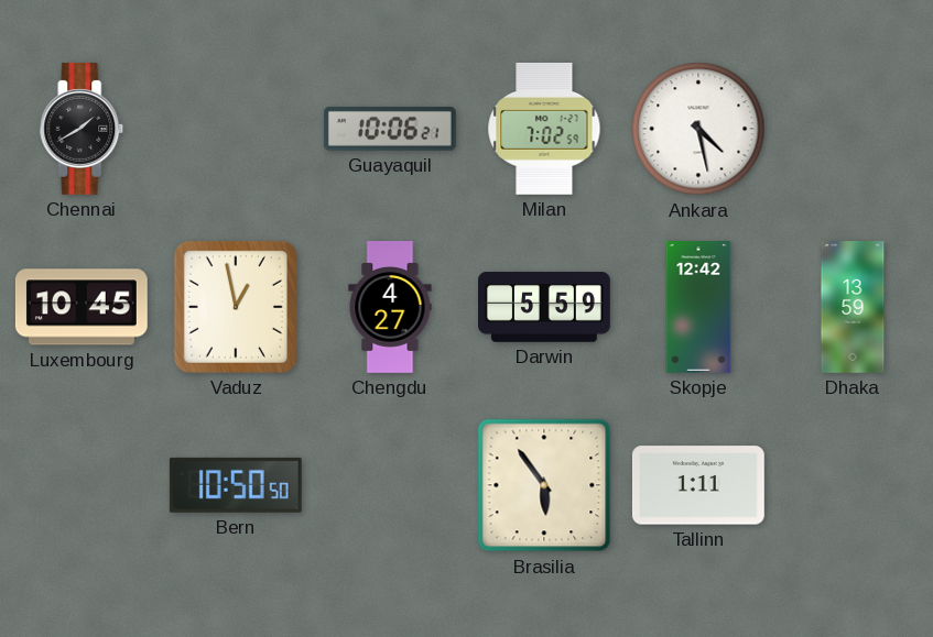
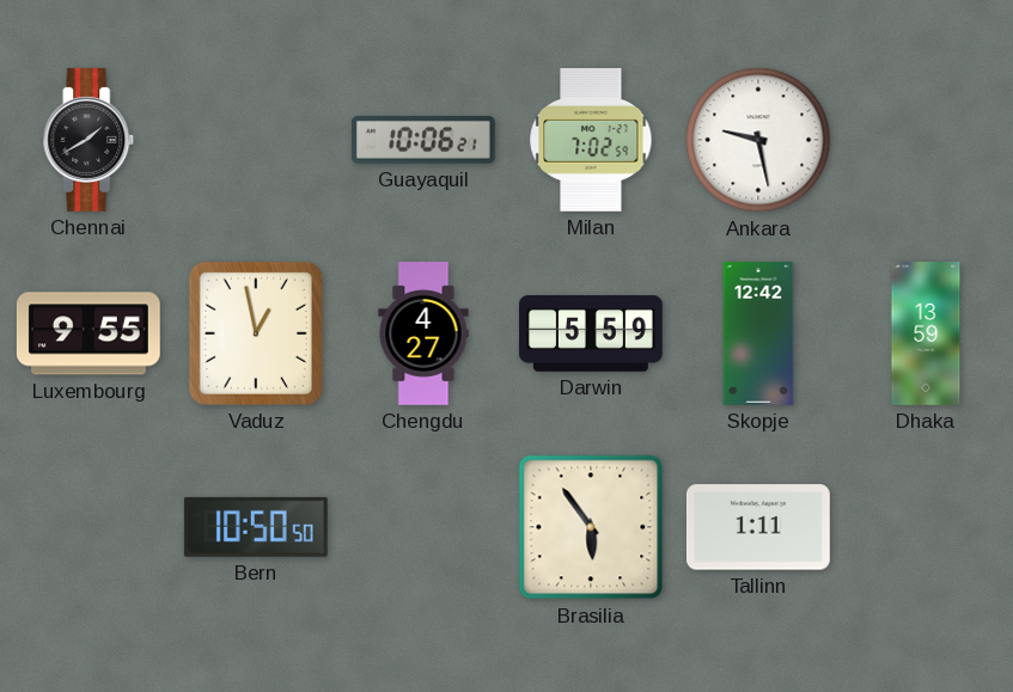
Ankara: 4:28 -> 9:28
Luxembourg: 10:45 -> 9:55
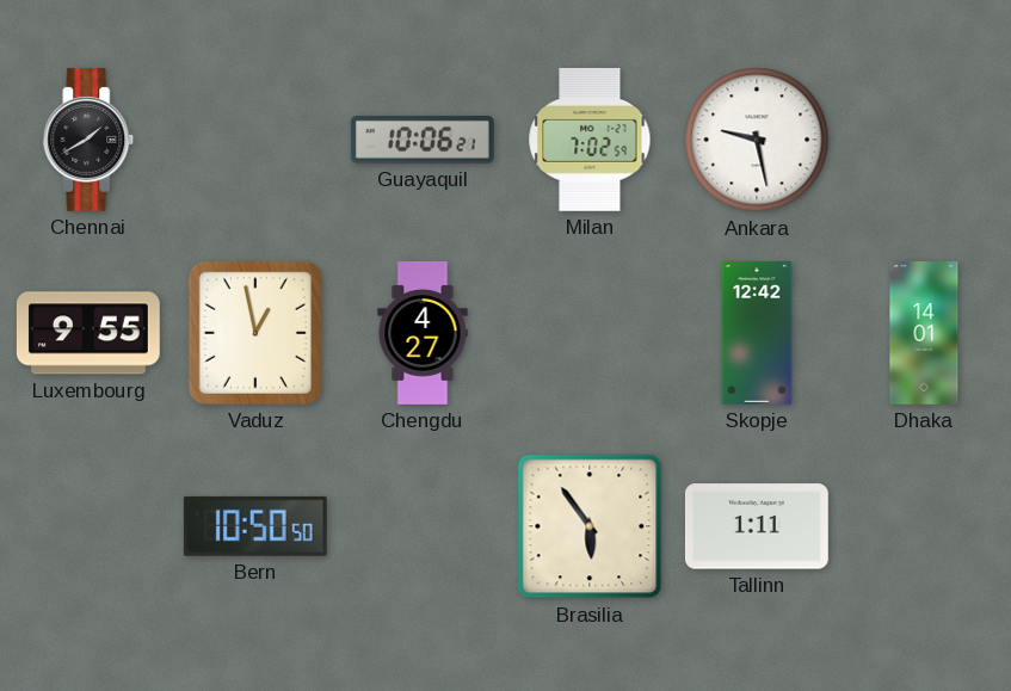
Darwin: 5:59 -> none
Dhaka: 13:59 -> 14:01
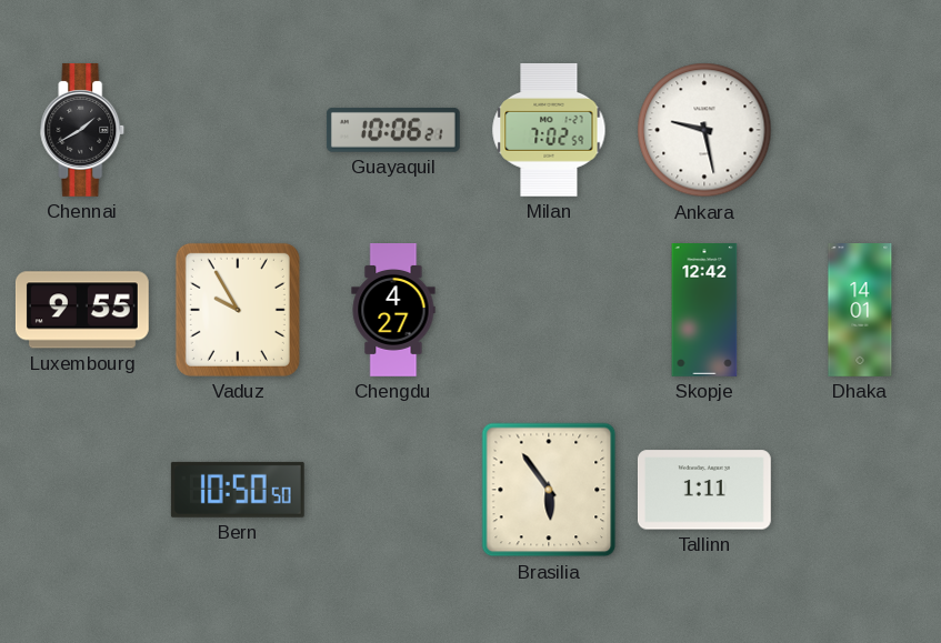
Vaduz: 12:58 -> 9:55
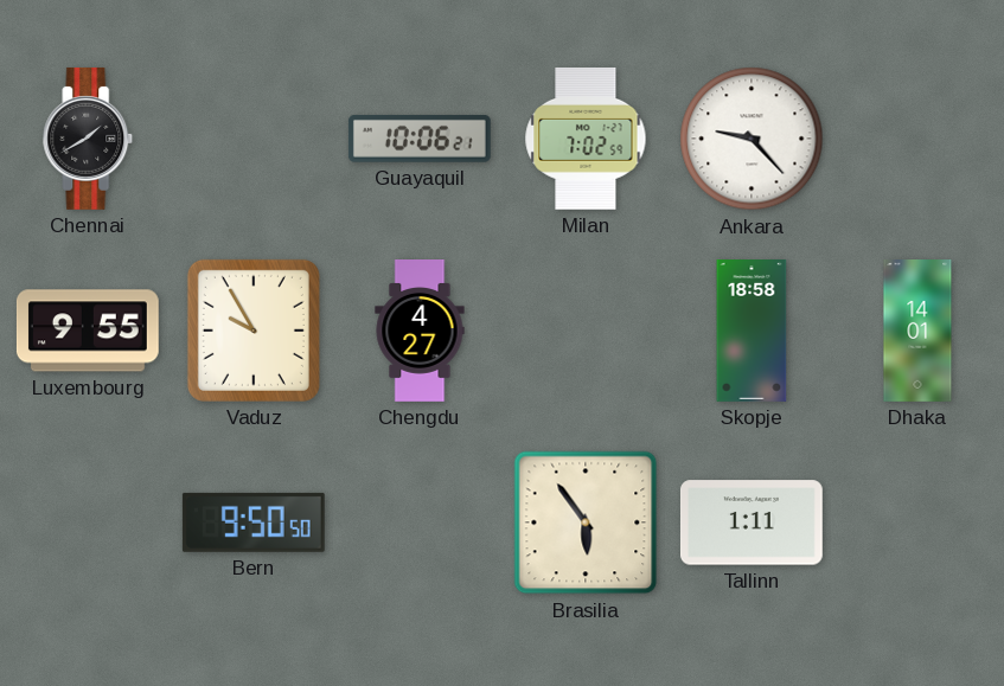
Ankara: 9:28 -> 9:23
Skopje: 12:42 -> 18:58
Bern: 10:50 -> 9:50
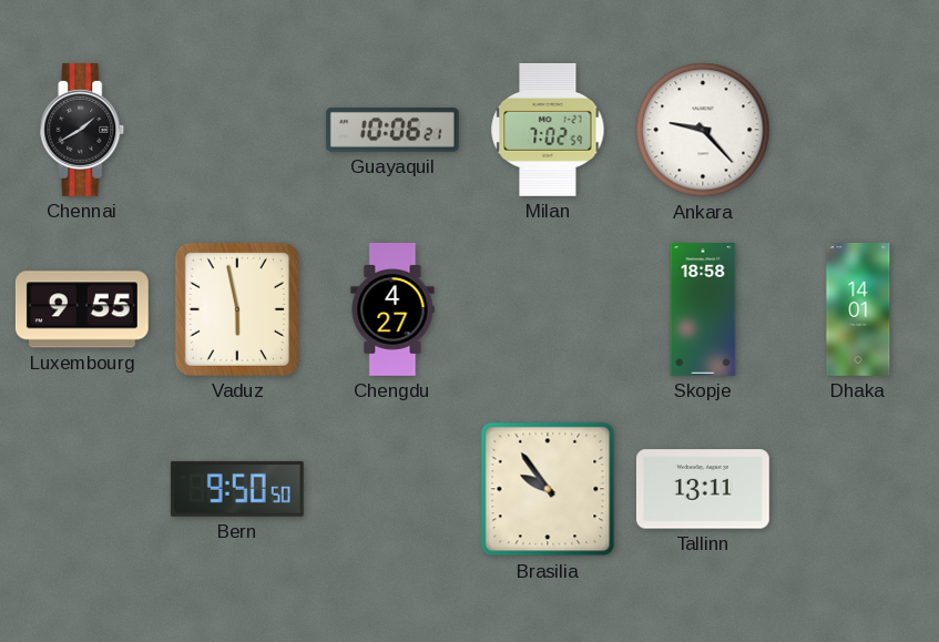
Vaduz: 9:55 -> 5:58
Brasilia: 5:54 -> 9:54
Tallinn: 1:11 -> 13:11
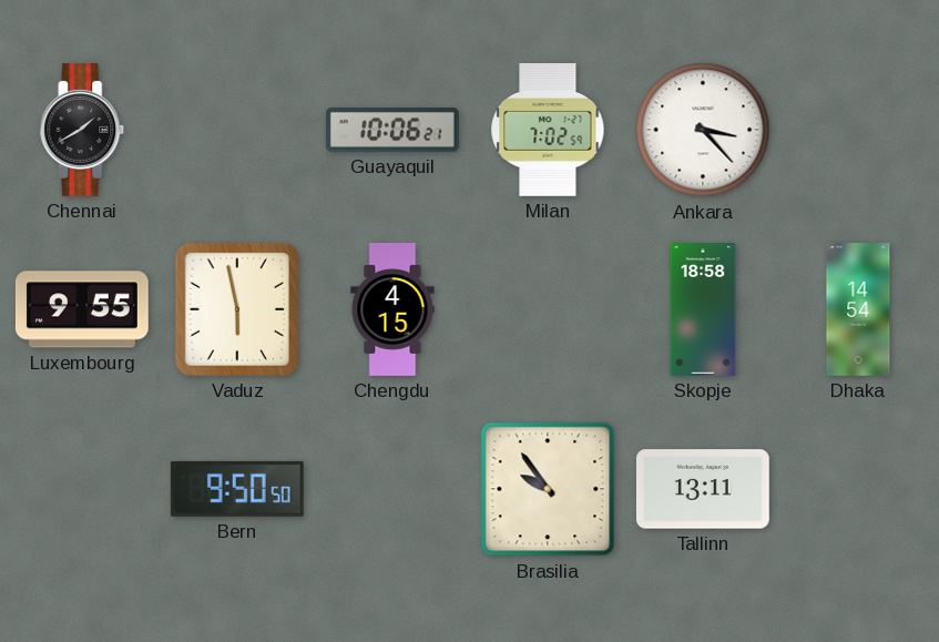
Ankara: 9:23 -> 3:23
Chengdu: 4:27 -> 4:15
Dhaka: 14:01 -> 14:54
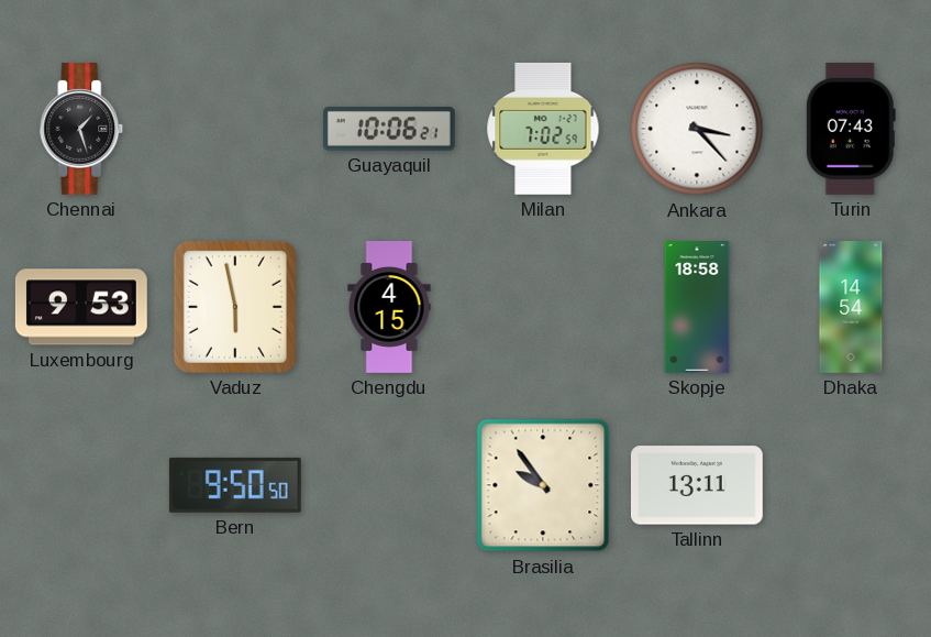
Chennai: 1:40 -> 1:27
Turin: none -> 07:43
Luxembourg: 9:55 -> 9:53
